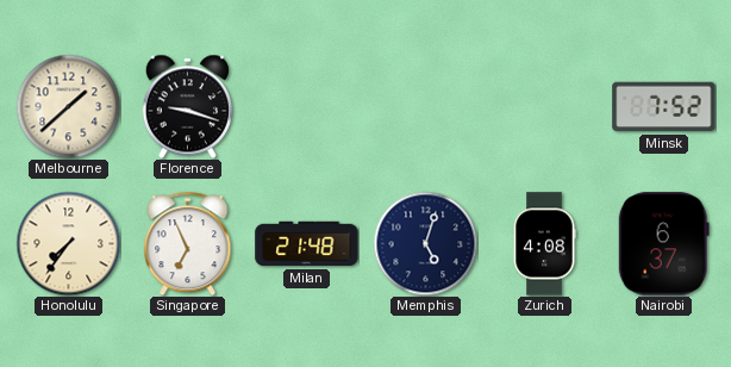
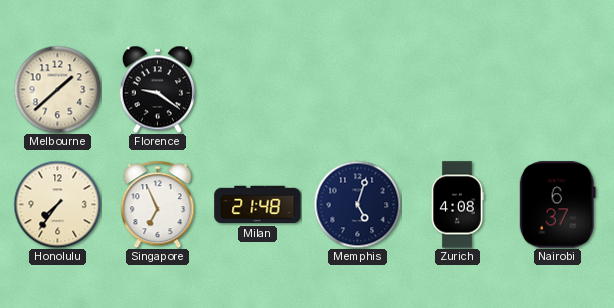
Florence: 9:18 -> 9:21
Minsk: 7:52 -> none
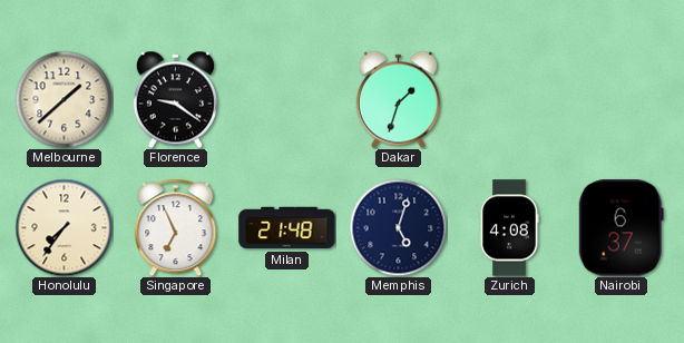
Dakar: none -> 1:33
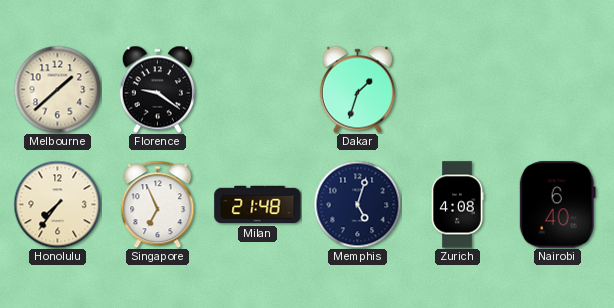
Nairobi: 6:37 -> 6:40
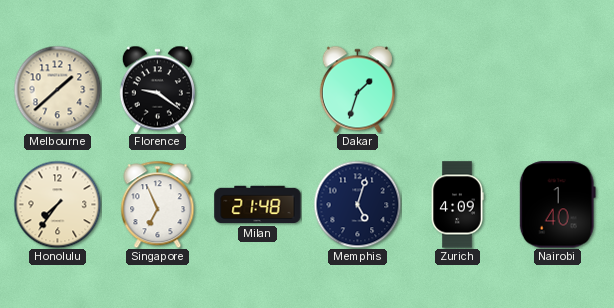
Zurich: 4:08 -> 4:09
Nairobi: 6:40 -> 1:40
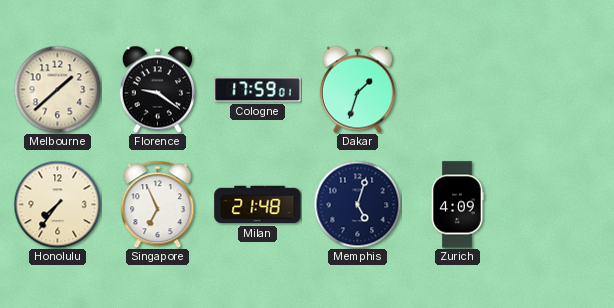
Cologne: none -> 17:59
Nairobi: 1:40 -> none
